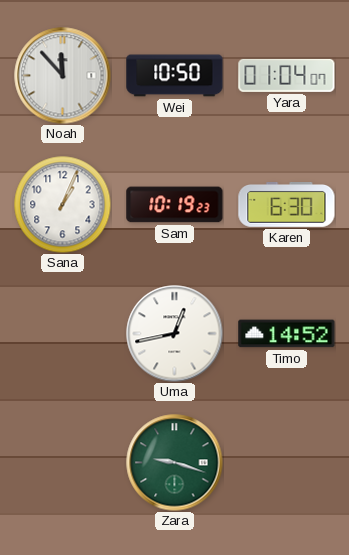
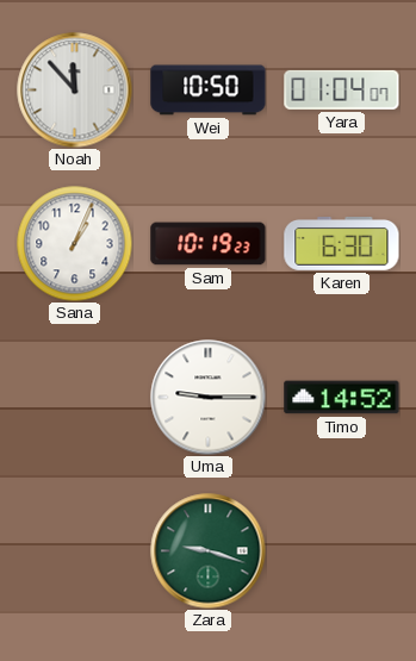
Uma: 12:43 -> 9:15
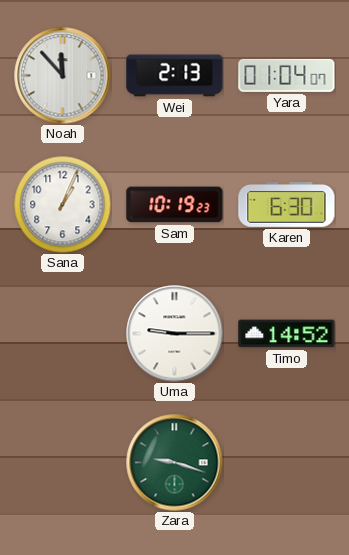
Wei: 10:50 -> 2:13
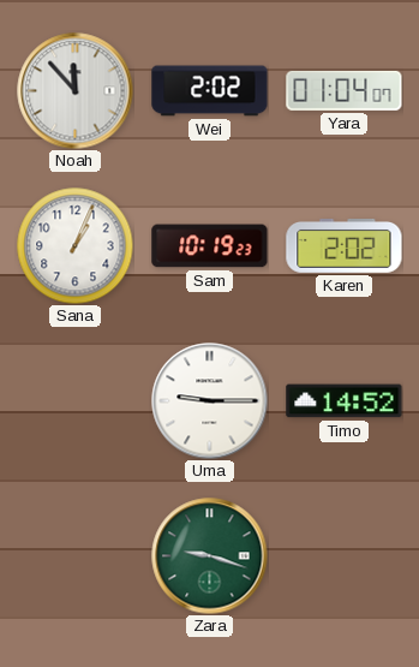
Wei: 2:13 -> 2:02
Karen: 6:30 -> 2:02
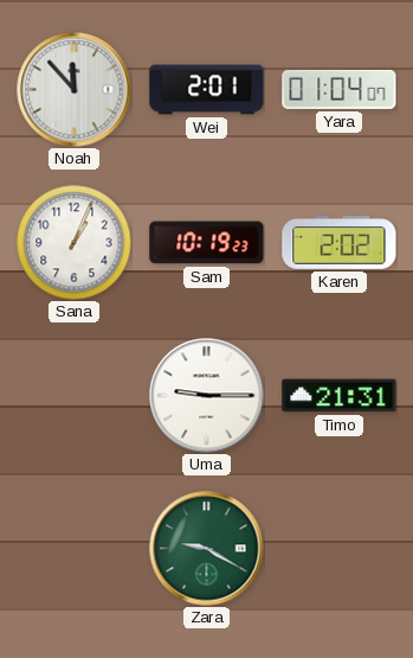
Wei: 2:02 -> 2:01
Timo: 14:52 -> 21:31
Zara: 9:18 -> 9:20
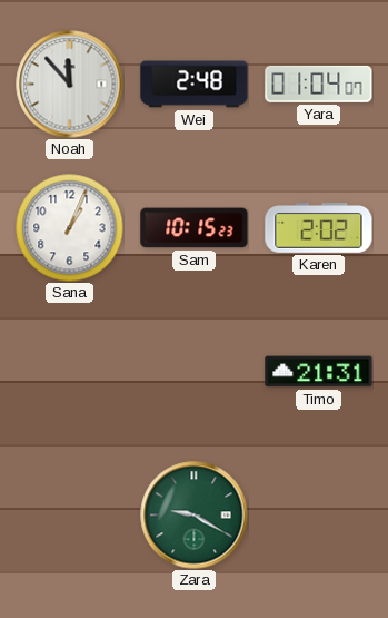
Wei: 2:01 -> 2:48
Sam: 10:19 -> 10:15
Uma: 9:15 -> none
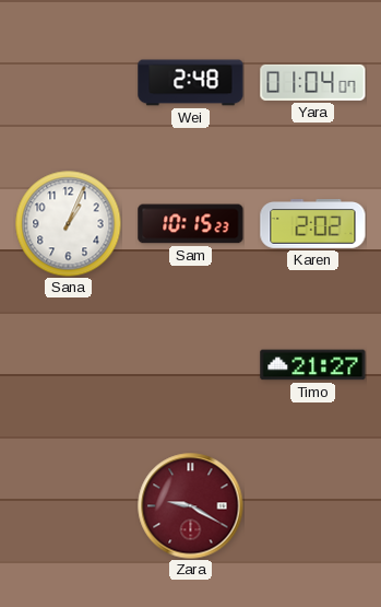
Noah: 11:53 -> none
Timo: 21:31 -> 21:27
Zara dial: green -> burgundy
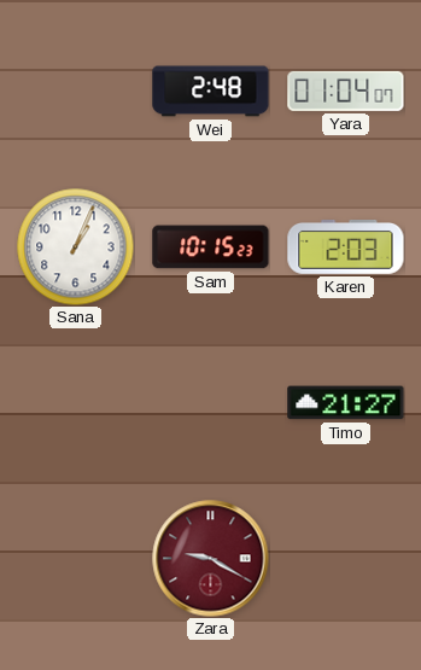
Karen: 2:02 -> 2:03
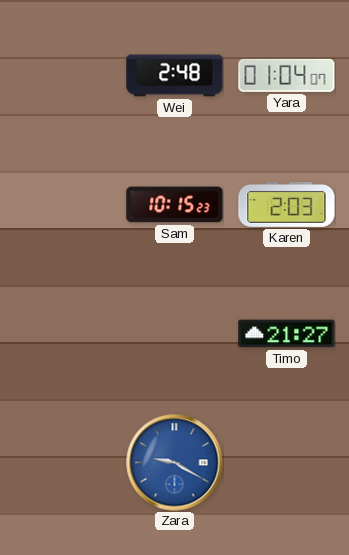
Sana: 1:04 -> none
Zara dial: burgundy -> blue
